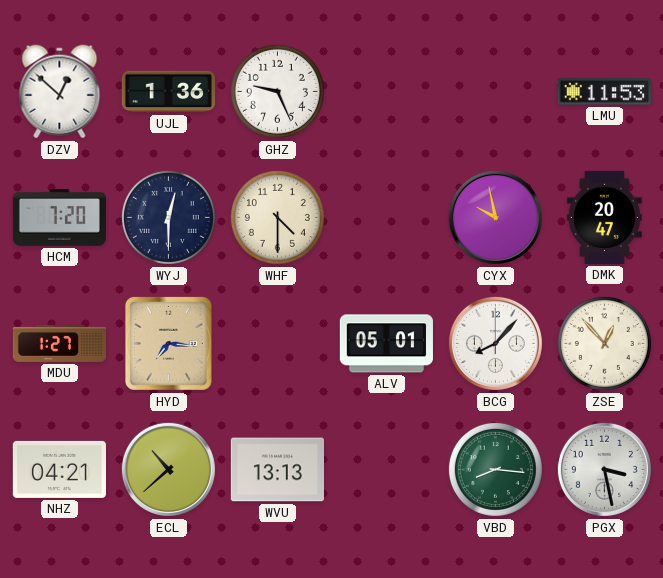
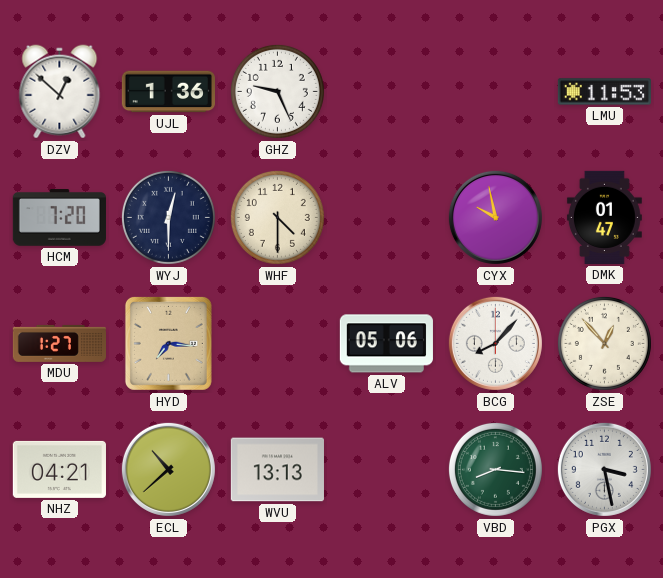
DMK: 20:47 -> 01:47
ALV: 05:01 -> 05:06
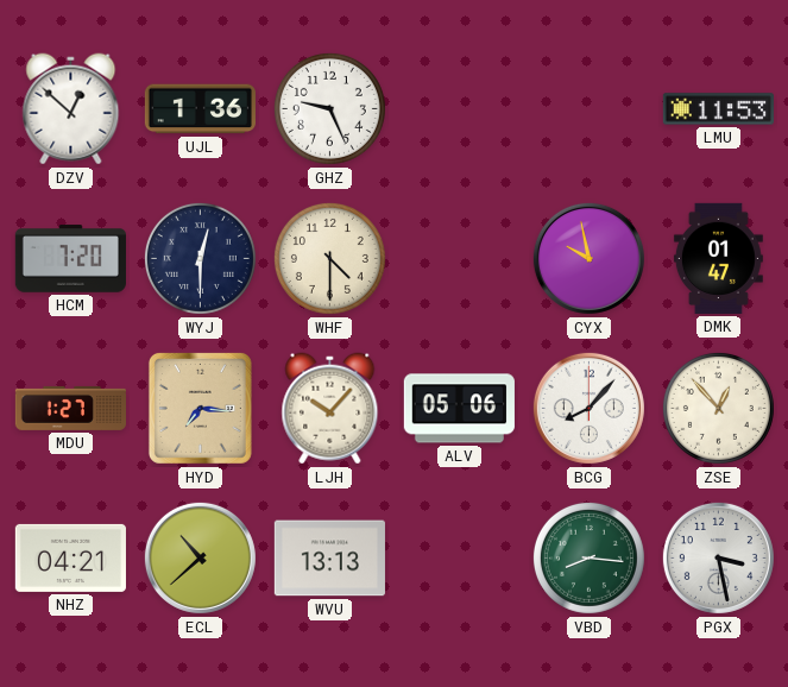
LJH: none -> 10:07
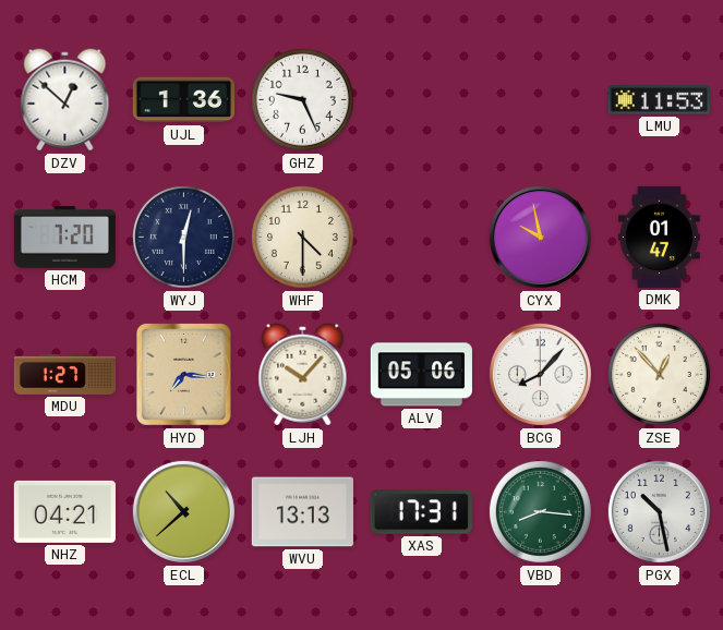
XAS: none -> 17:31
PGX: 3:28 -> 10:28
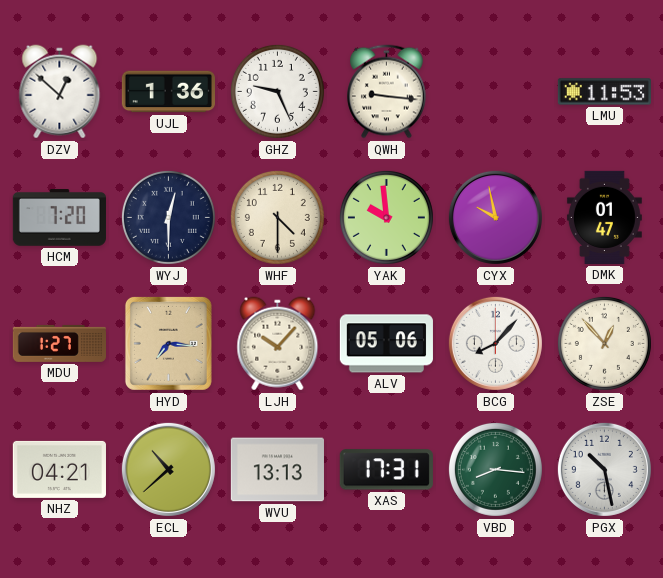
QWH: none -> 9:16
YAK: none -> 9:59
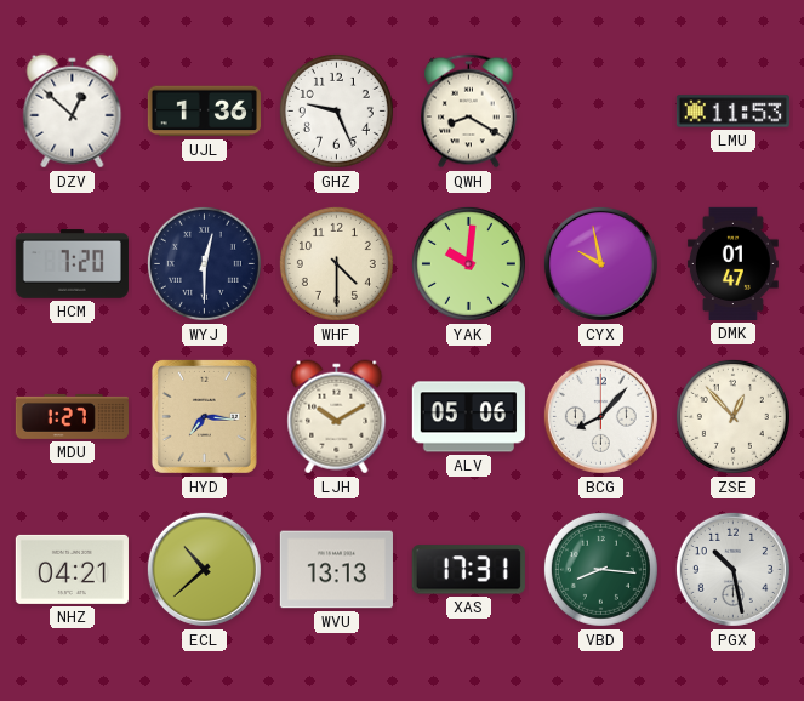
QWH: 9:16 -> 8:20
YAK: 9:59 -> 10:01
LJH: 10:07 -> 10:10
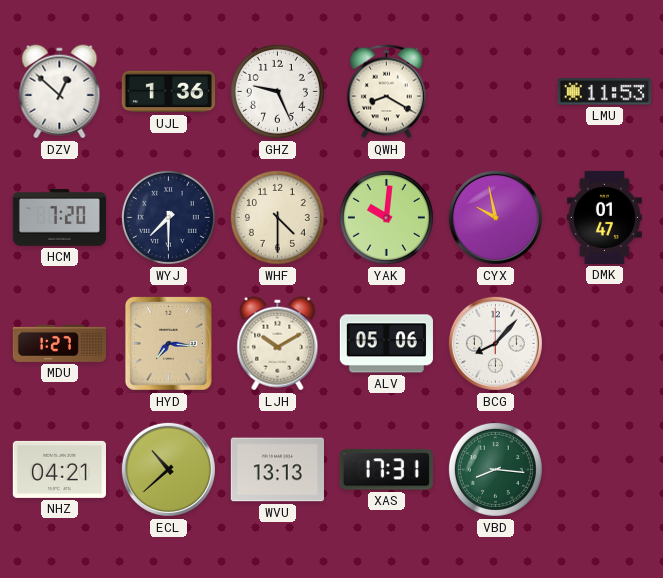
WYJ: 12:30 -> 7:30
ZSE: 12:53 -> none
PGX: 10:28 -> none
